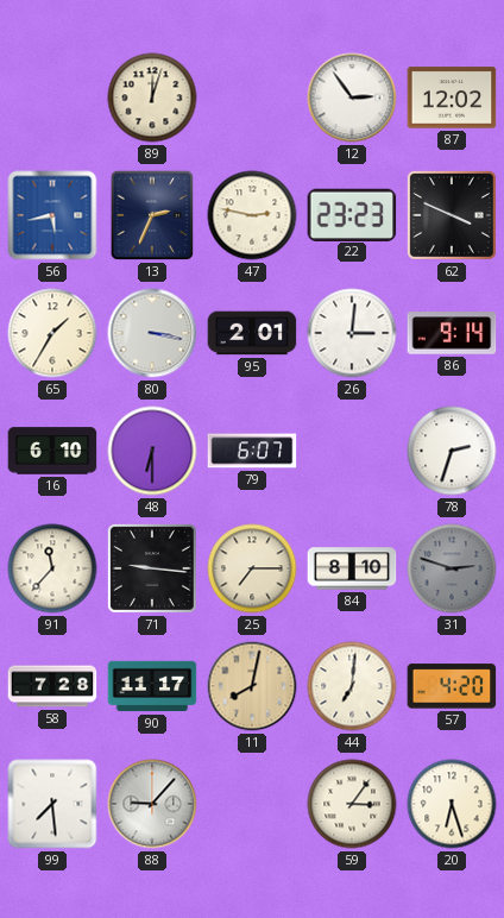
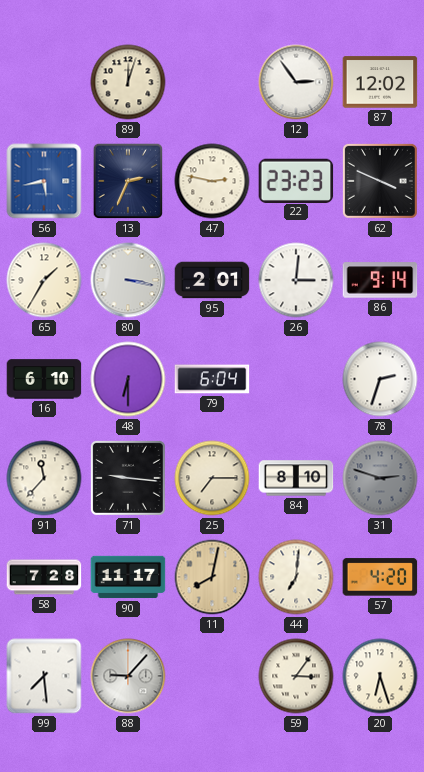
79: 6:07 -> 6:04
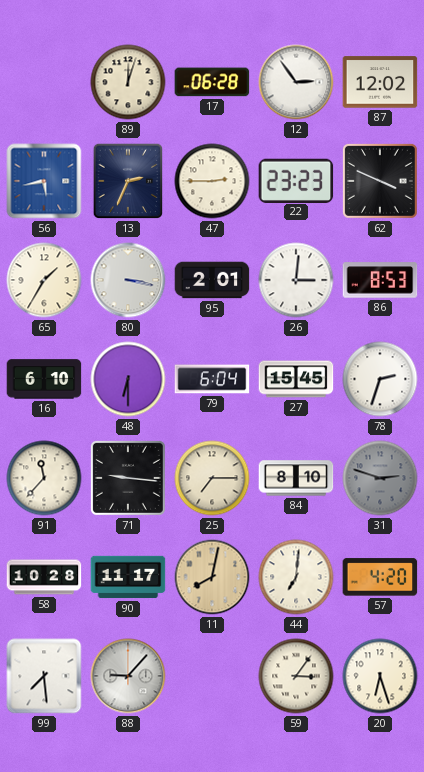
17: none -> 06:28
47: 2:47 -> 2:45
86: 9:14 -> 8:53
27: none -> 15:45
58: 7:28 -> 10:28
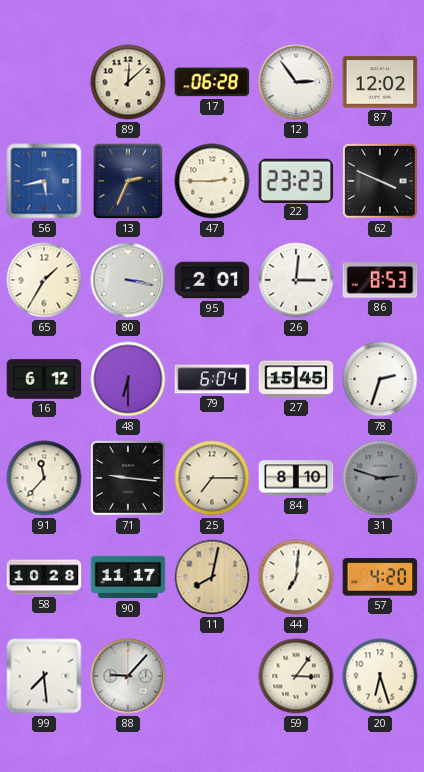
89: 12:03 -> 12:08
16: 6:10 -> 6:12
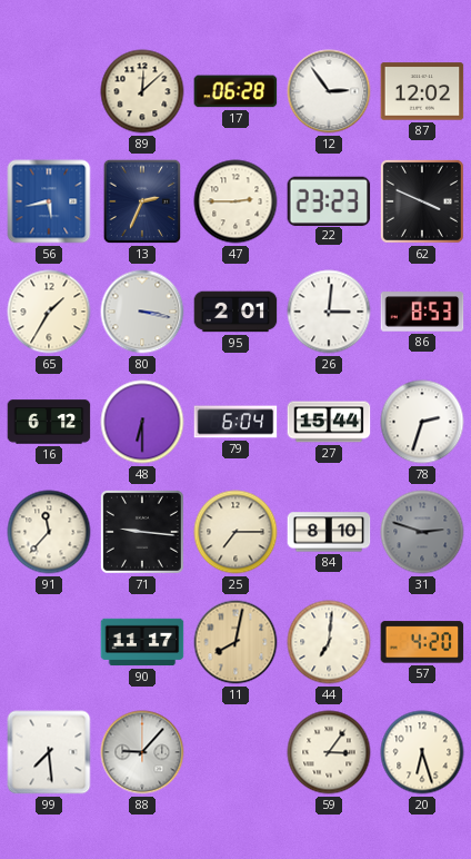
27: 15:45 -> 15:44
58: 10:28 -> none
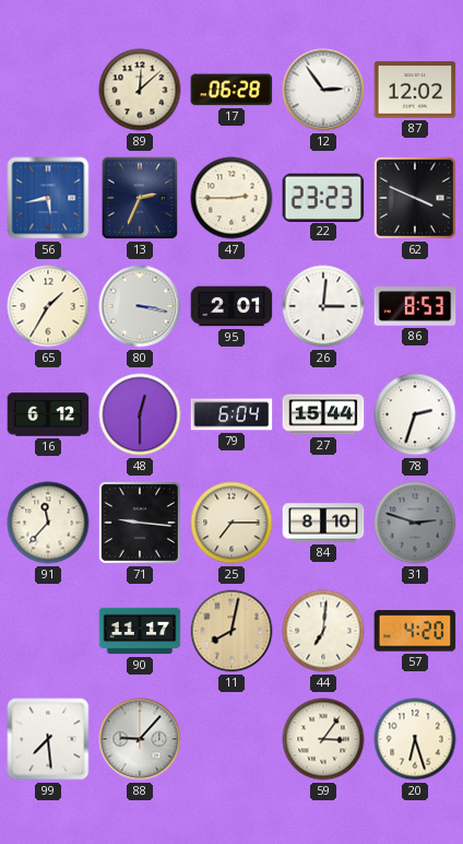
48: 6:30 -> 12:30
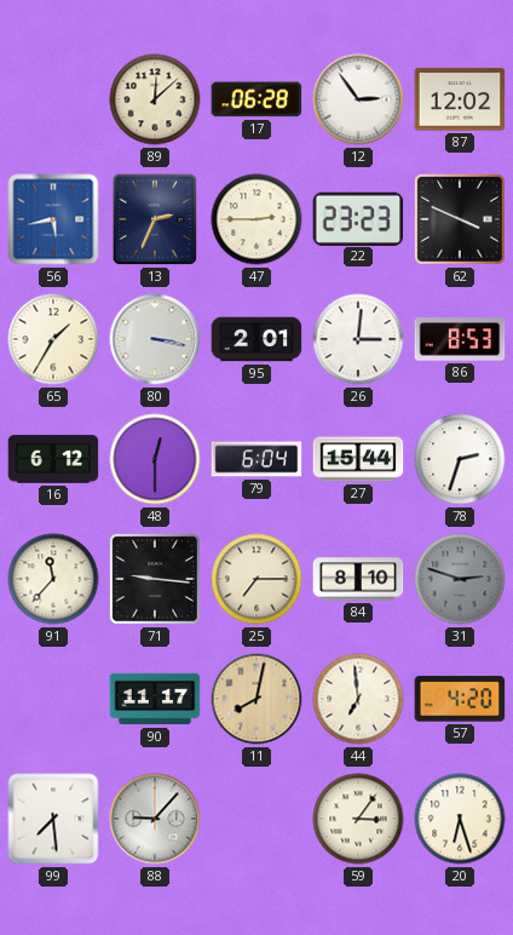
44: 7:01 -> 6:59
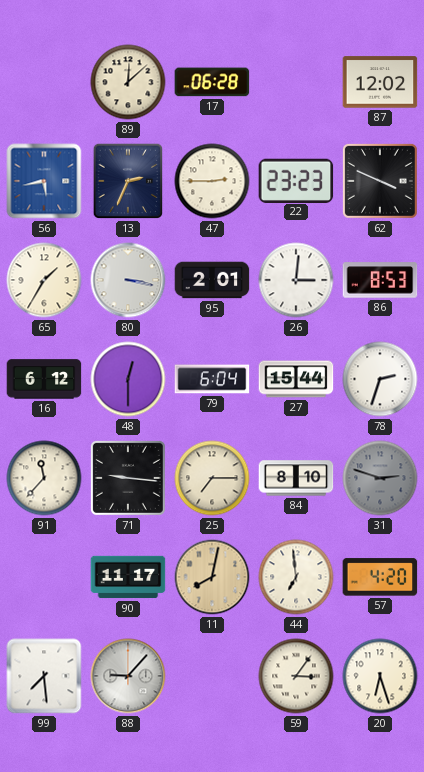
12: 2:54 -> none
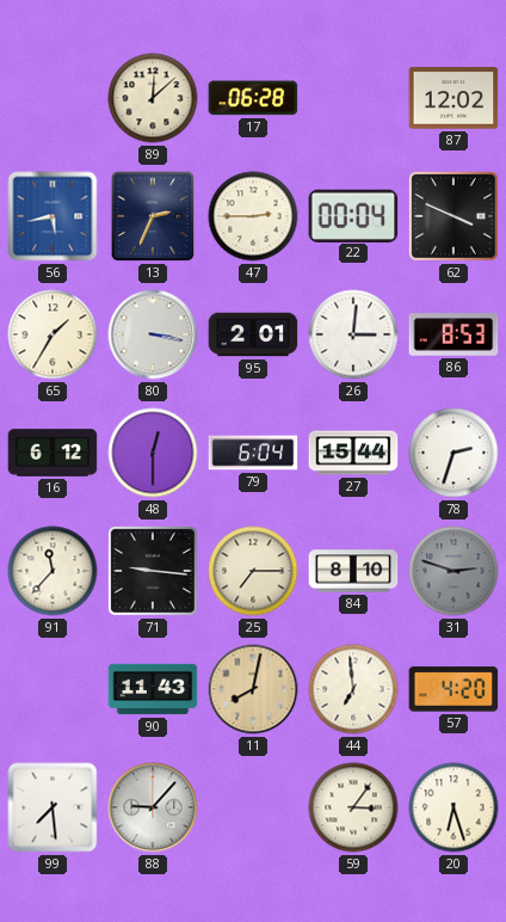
22: 23:23 -> 00:04
90: 11:17 -> 11:43
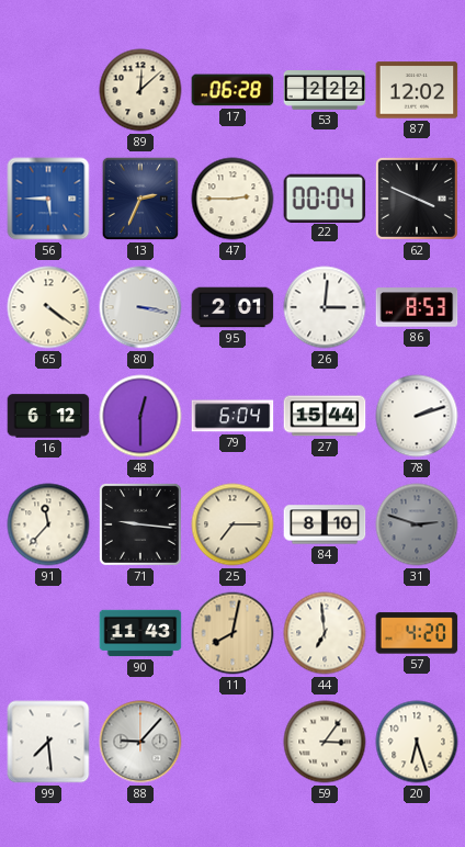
53: none -> 2:22
56: 5:43 -> 5:45
65: 1:35 -> 4:21
78: 2:33 -> 2:12
